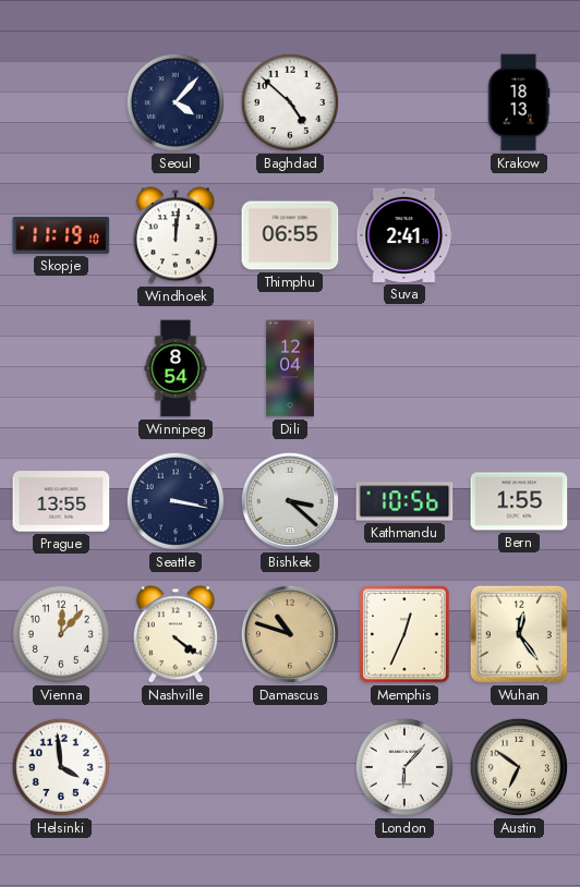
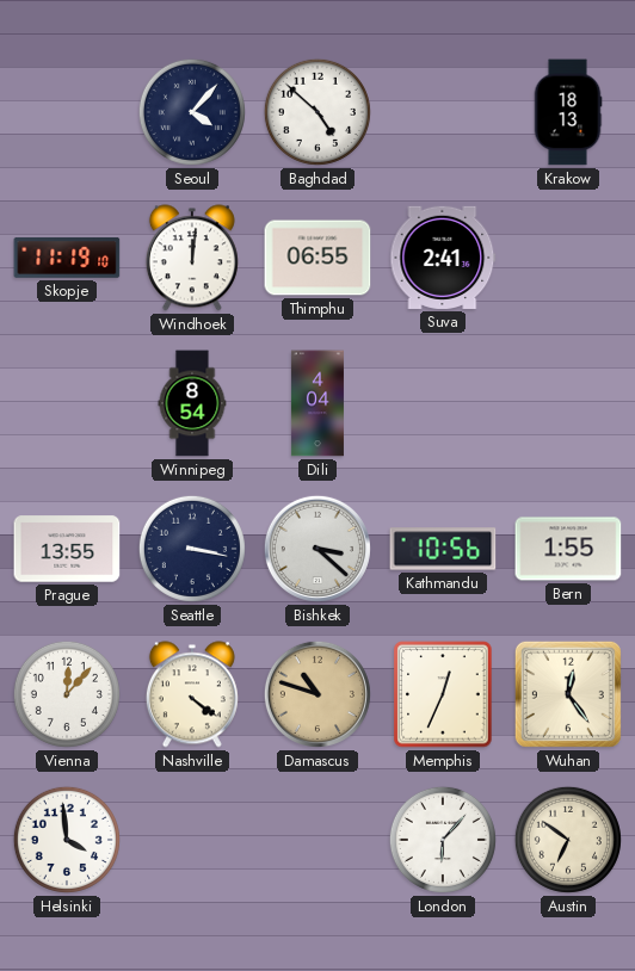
Dili: 12:04 -> 4:04
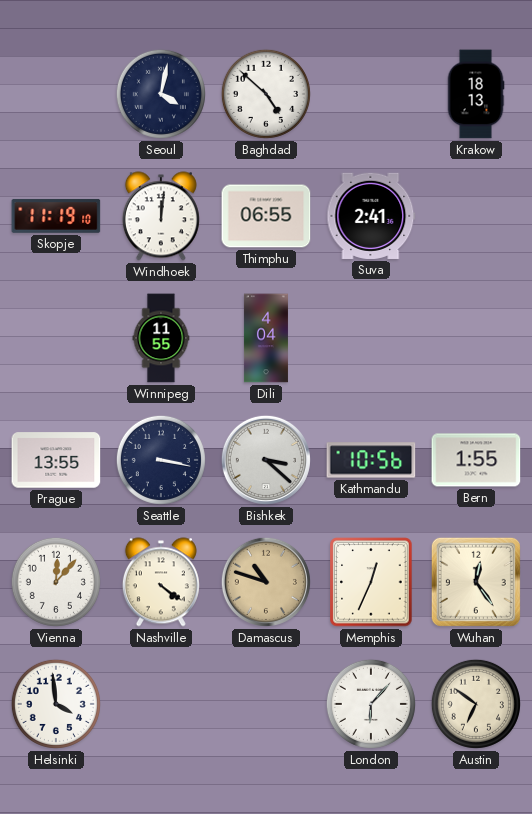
Seoul: 4:07 -> 4:02
Winnipeg: 8:54 -> 11:55
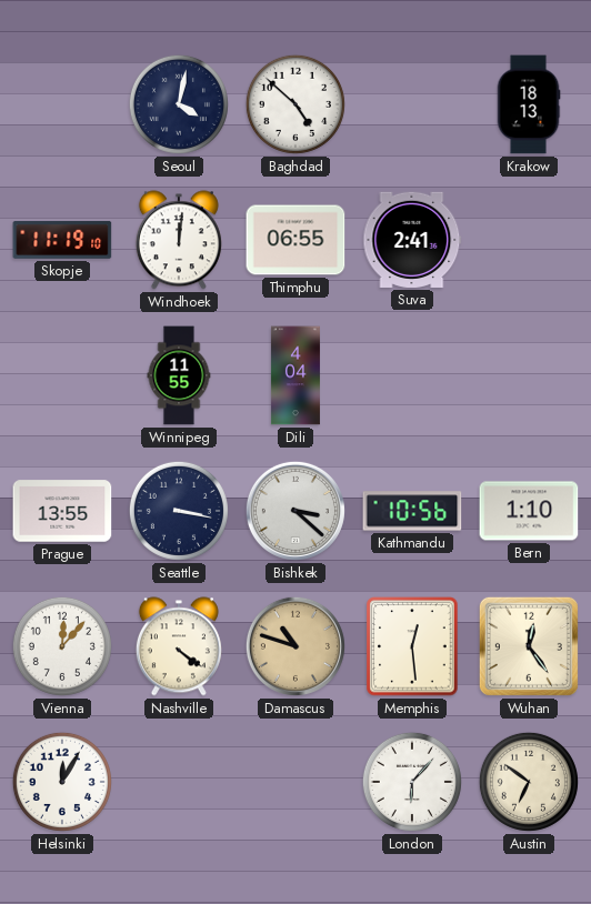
Bern: 1:55 -> 1:10
Memphis: 12:34 -> 12:29
Helsinki: 3:59 -> 12:05
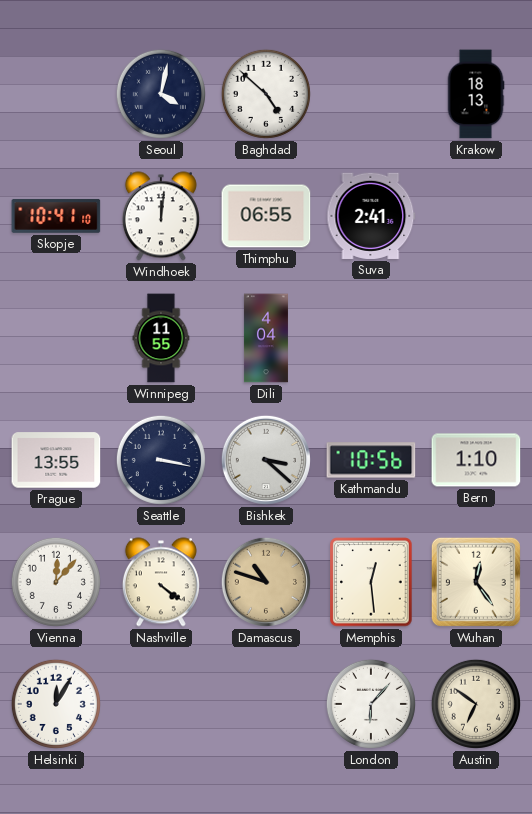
Skopje: 11:19 -> 10:41
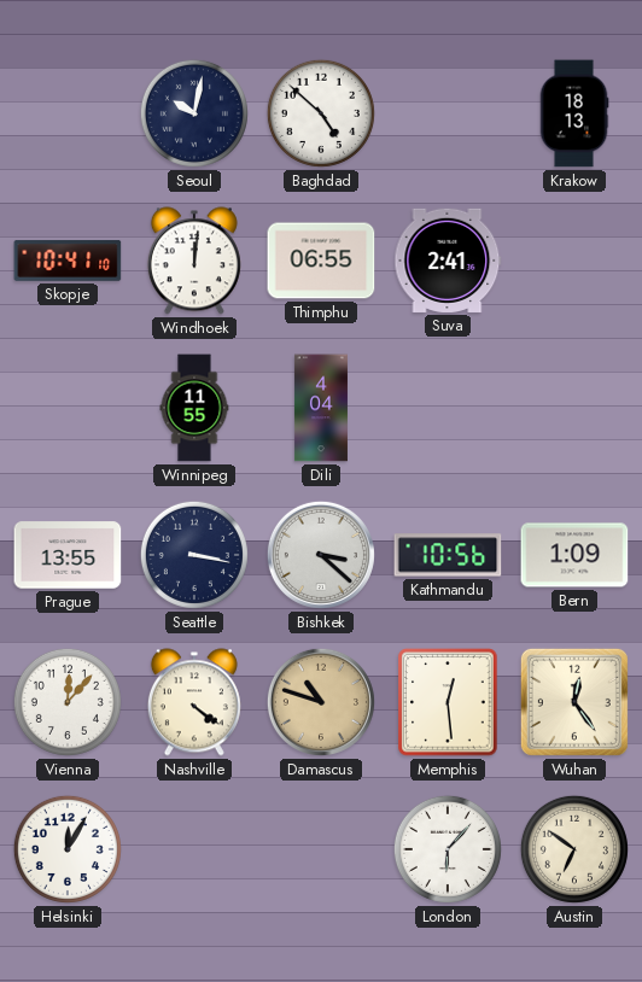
Seoul: 4:02 -> 10:02
Bern: 1:10 -> 1:09
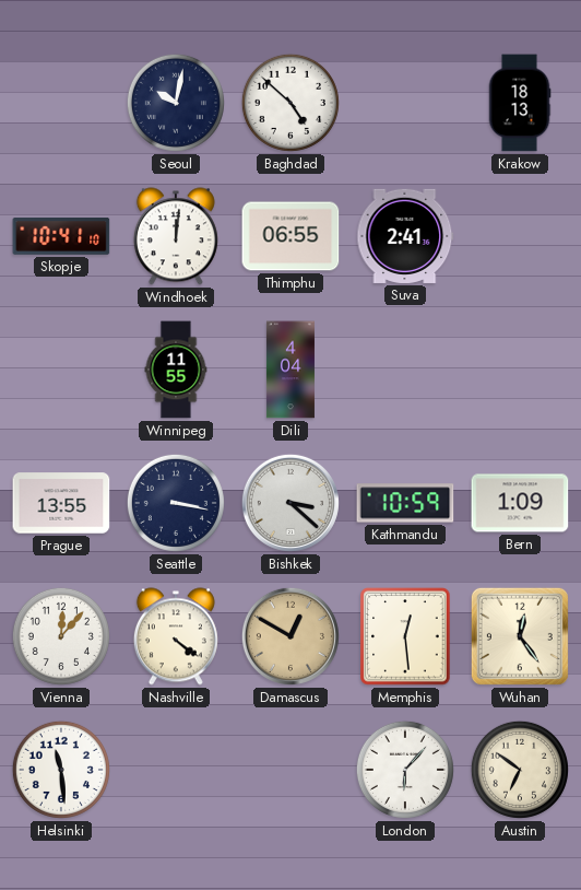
Kathmandu: 10:56 -> 10:59
Damascus: 10:48 -> 12:50
Helsinki: 12:05 -> 11:29
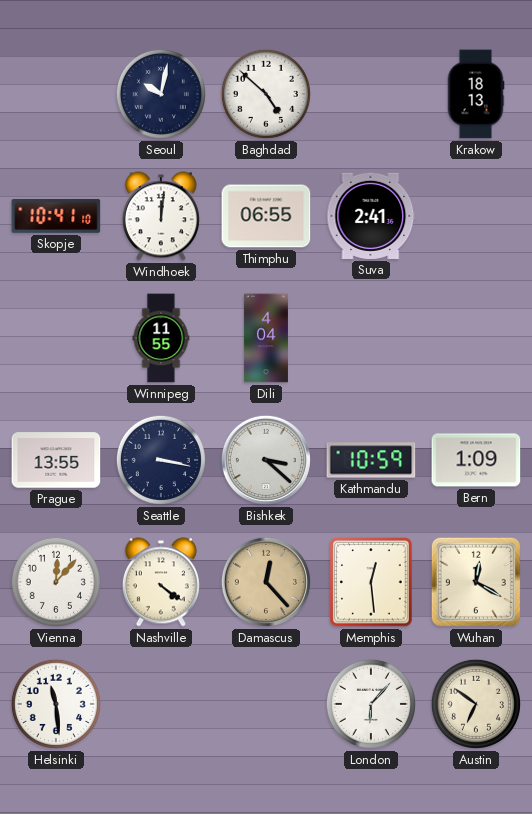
Damascus: 12:50 -> 12:23
Wuhan: 12:24 -> 12:20
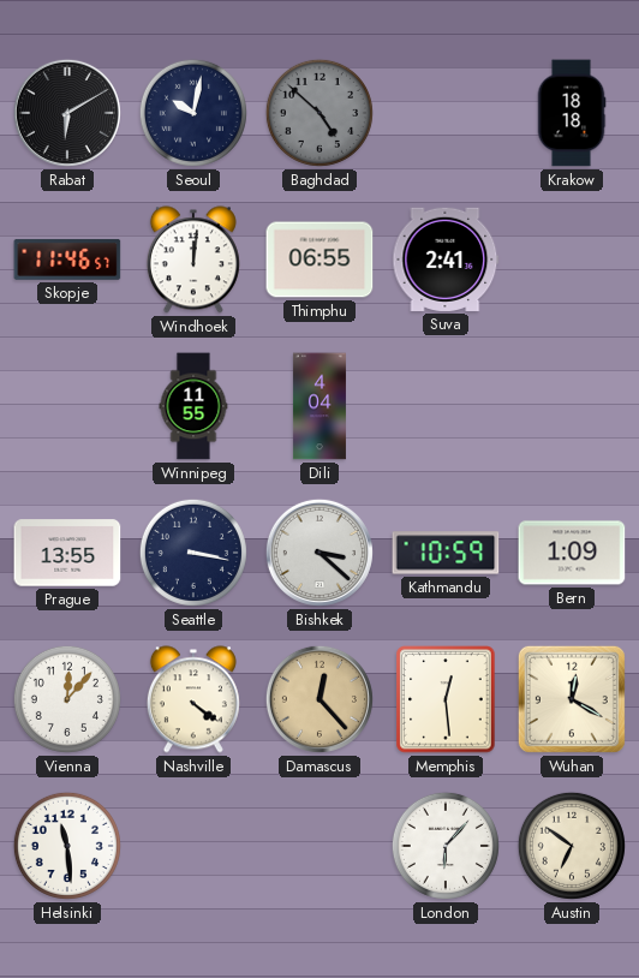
Rabat: none -> 6:10
Baghdad dial: white -> grey
Krakow: 18:13 -> 18:18
Skopje: 10:41 -> 11:46
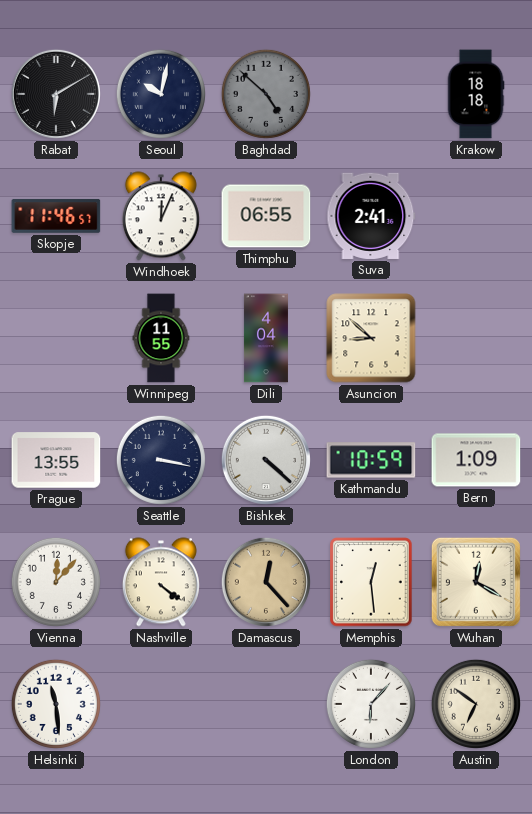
Windhoek: 12:01 -> 12:04
Asuncion: none -> 8:52
Bishkek: 3:22 -> 4:22
